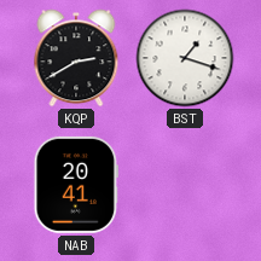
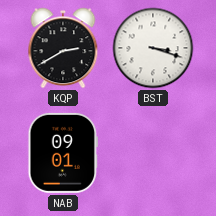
BST: 1:18 -> 3:18
NAB: 20:41 -> 09:01
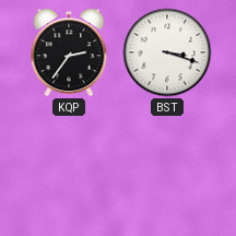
KQP: 2:40 -> 2:36
NAB: 09:01 -> none
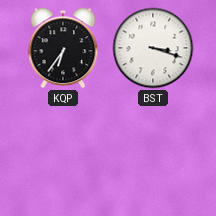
KQP: 2:36 -> 6:36
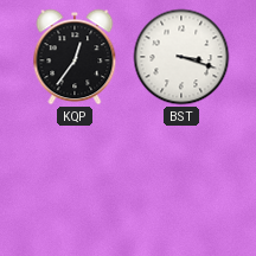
KQP: 6:36 -> 12:36
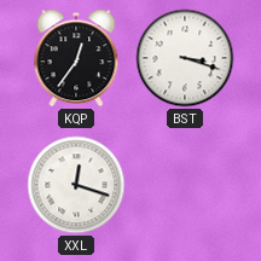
XXL: none -> 12:18
